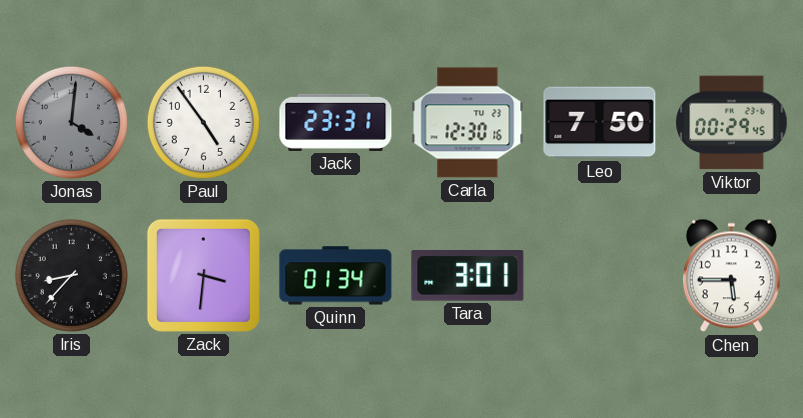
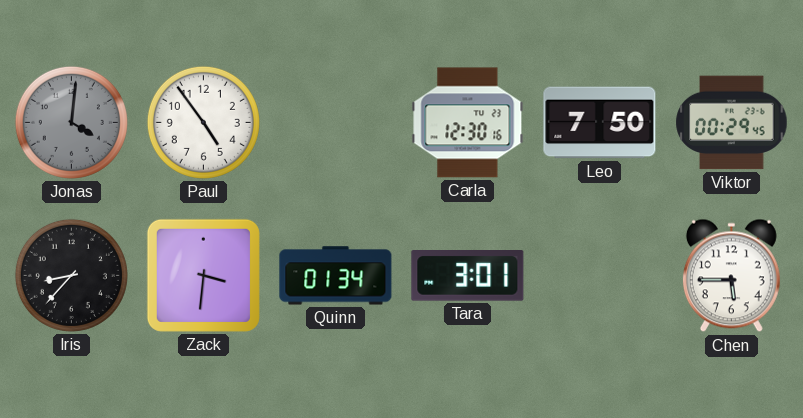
Jack: 23:31 -> none
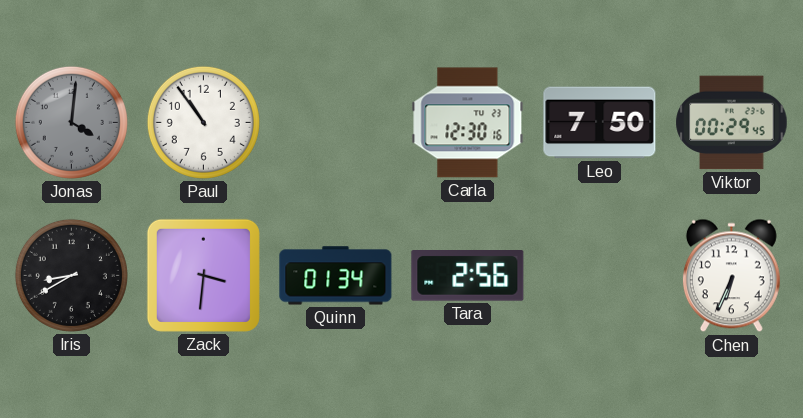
Paul: 4:54 -> 10:54
Iris: 8:37 -> 8:40
Tara: 3:01 -> 2:56
Chen: 5:45 -> 6:34
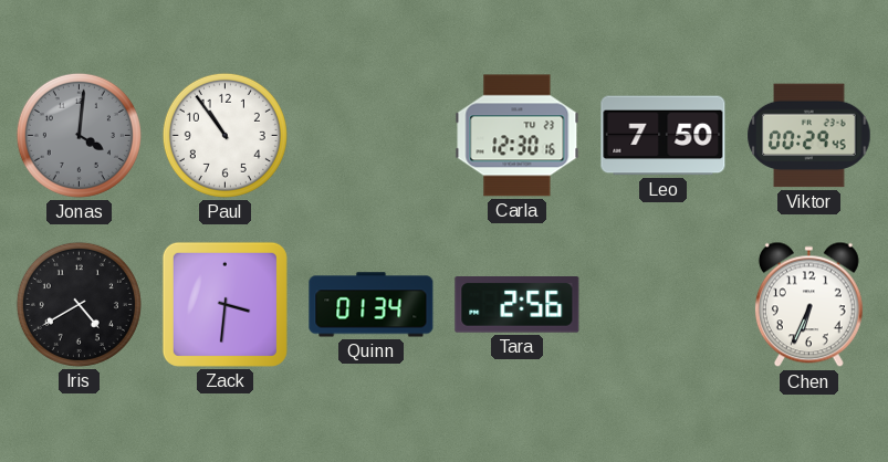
Iris: 8:40 -> 4:40
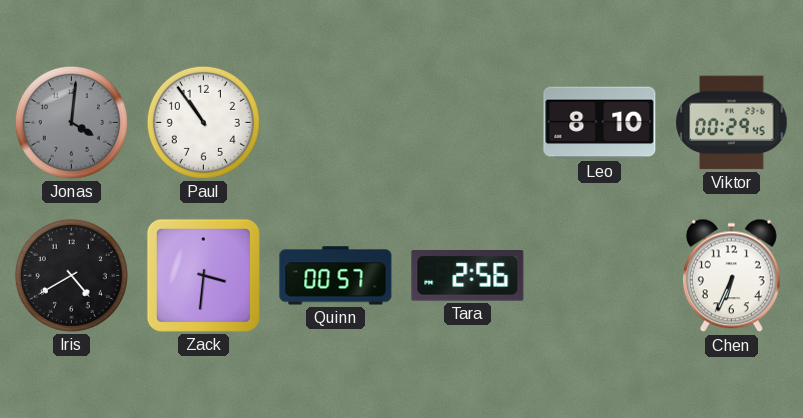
Carla: 12:30 -> none
Leo: 7:50 -> 8:10
Quinn: 01:34 -> 00:57
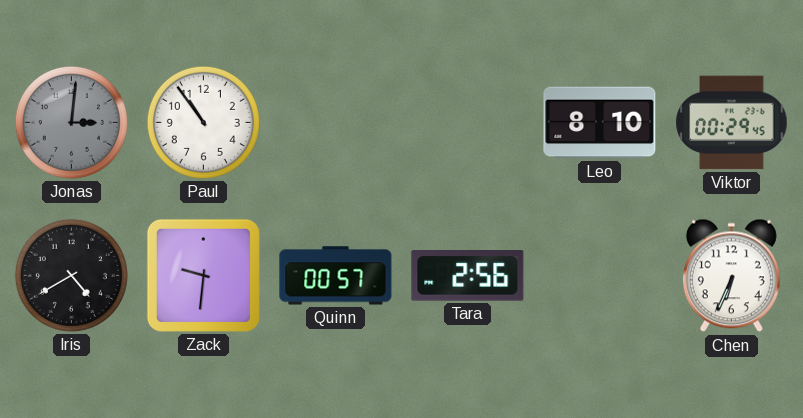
Jonas: 4:01 -> 3:01
Zack: 3:31 -> 9:31
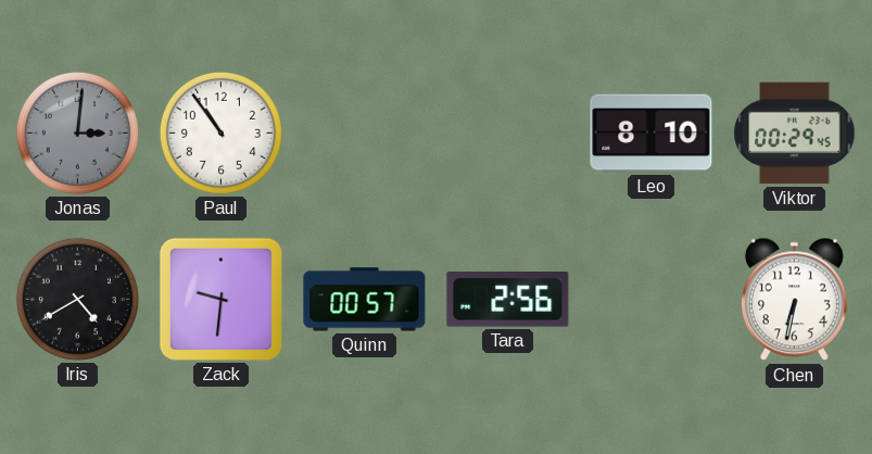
Chen: 6:34 -> 6:32
